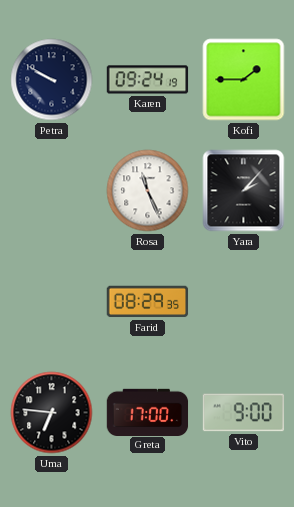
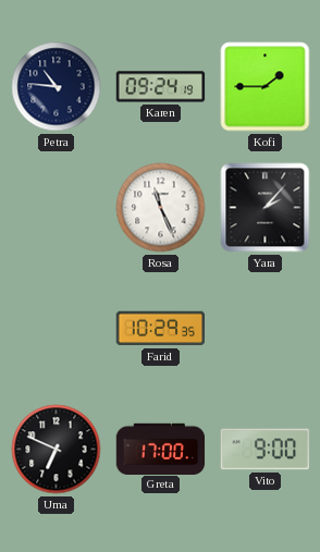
Petra: 9:50 -> 10:46
Farid: 08:29 -> 10:29
Uma: 6:46 -> 6:49
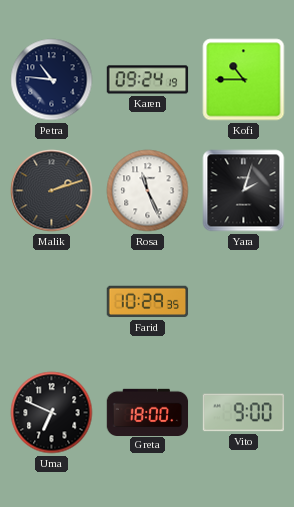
Kofi: 1:45 -> 10:45
Malik: none -> 2:12
Yara: 2:07 -> 2:03
Greta: 17:00 -> 18:00
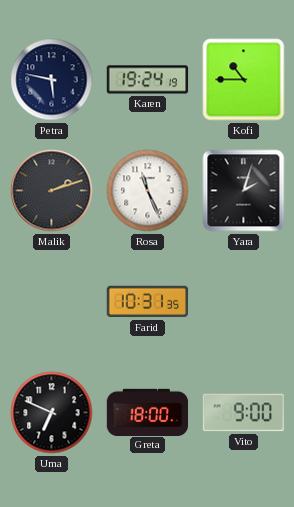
Petra: 10:46 -> 5:47
Karen: 09:24 -> 19:24
Farid: 10:29 -> 10:31
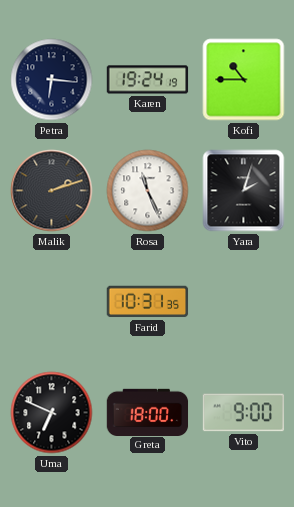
Petra: 5:47 -> 6:16
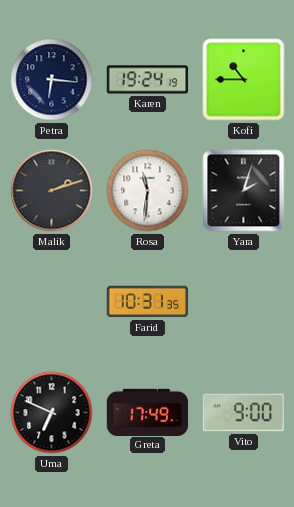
Rosa: 11:26 -> 11:31
Greta: 18:00 -> 17:49
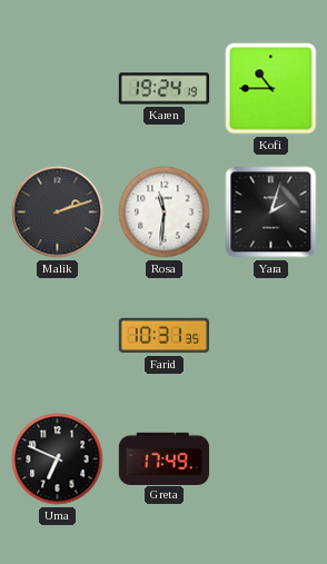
Petra: 6:16 -> none
Vito: 9:00 -> none
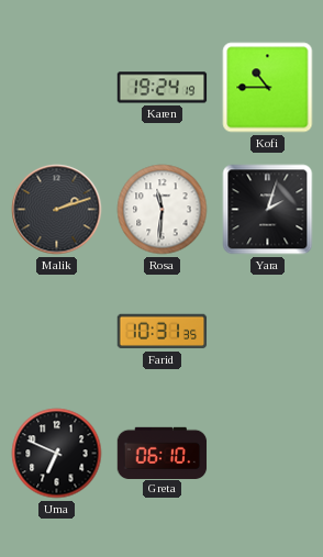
Greta: 17:49 -> 06:10
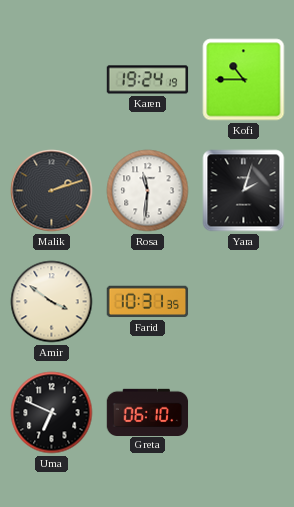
Amir: none -> 3:51
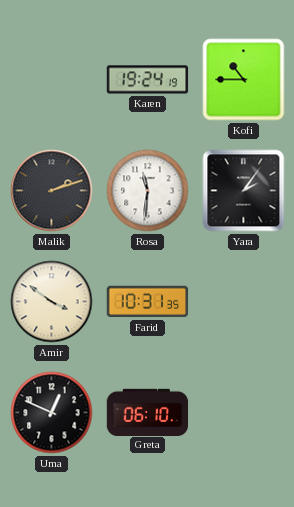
Yara: 2:03 -> 2:06
Uma: 6:49 -> 12:49
